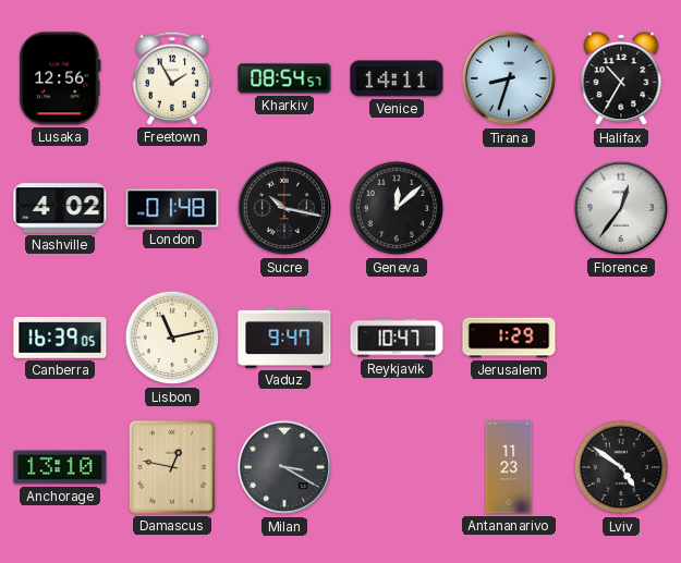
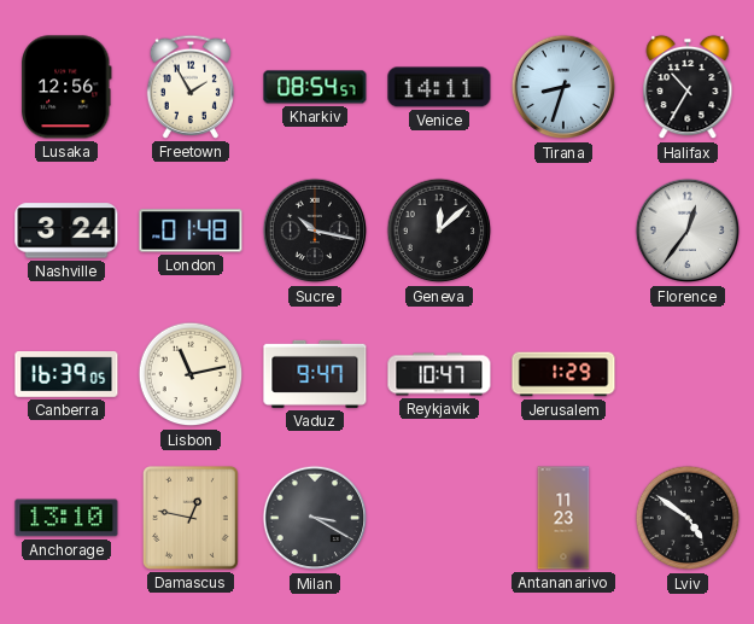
Nashville: 4:02 -> 3:24
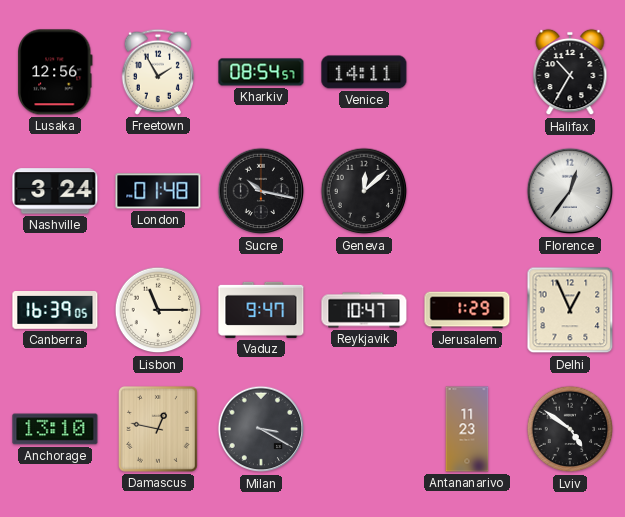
Tirana: 8:33 -> none
Lisbon: 11:13 -> 11:15
Delhi: none -> 12:56
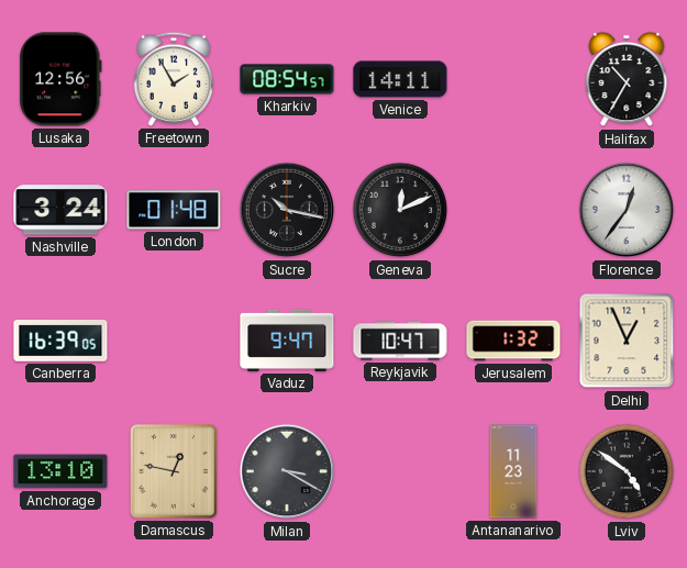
Geneva: 12:08 -> 12:11
Lisbon: 11:15 -> none
Jerusalem: 1:29 -> 1:32
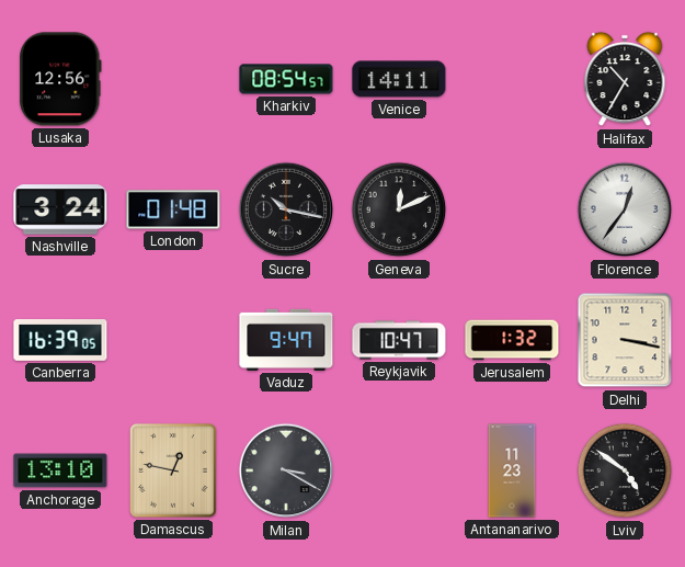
Freetown: 1:55 -> none
Delhi: 12:56 -> 3:17
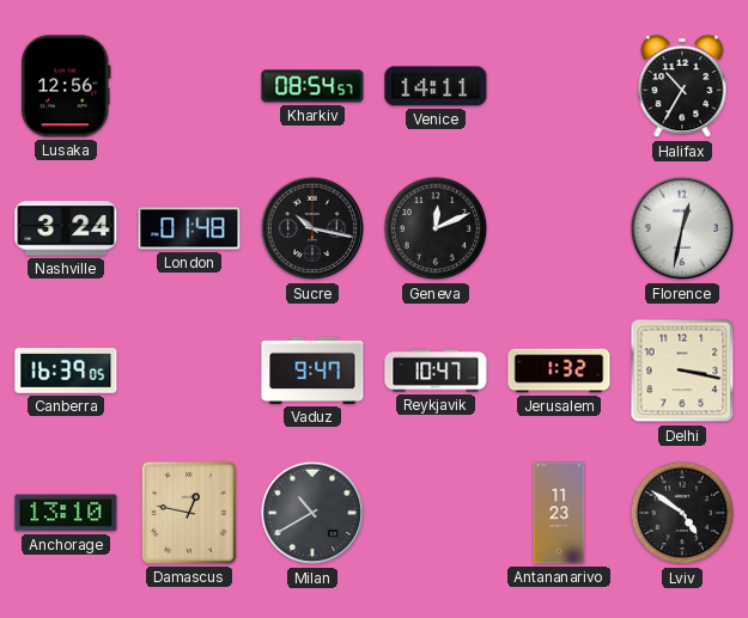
Florence: 12:36 -> 12:32
Milan: 3:20 -> 10:40
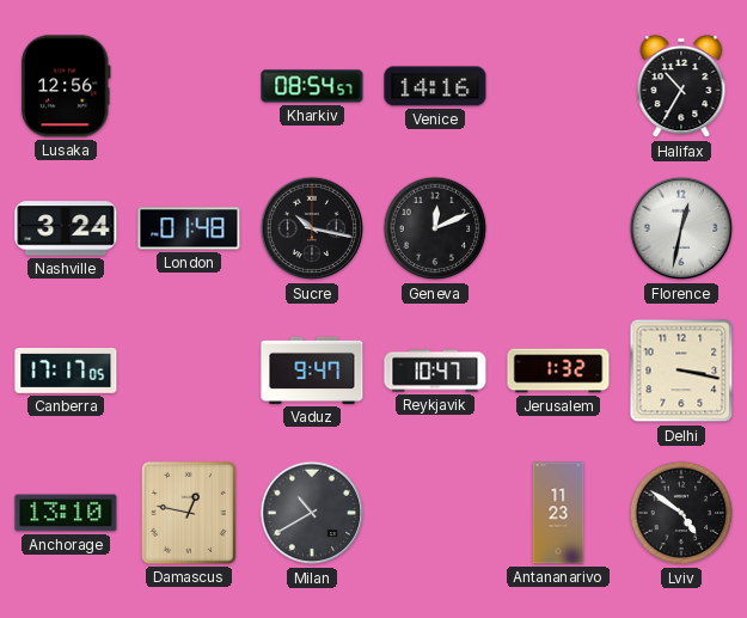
Venice: 14:11 -> 14:16
Canberra: 16:39 -> 17:17
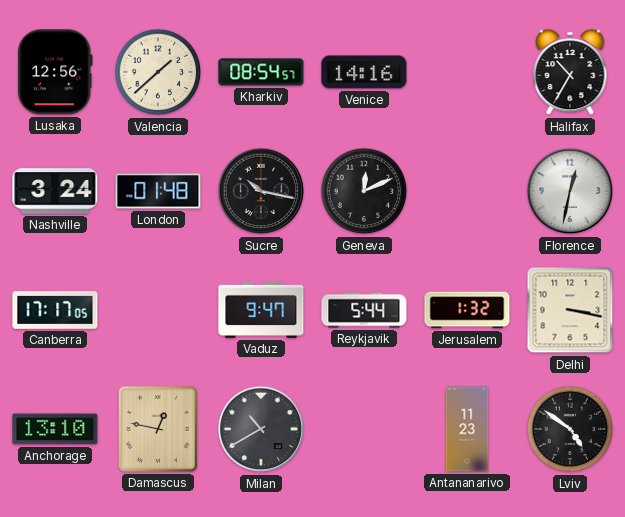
Valencia: none -> 1:38
Reykjavik: 10:47 -> 5:44
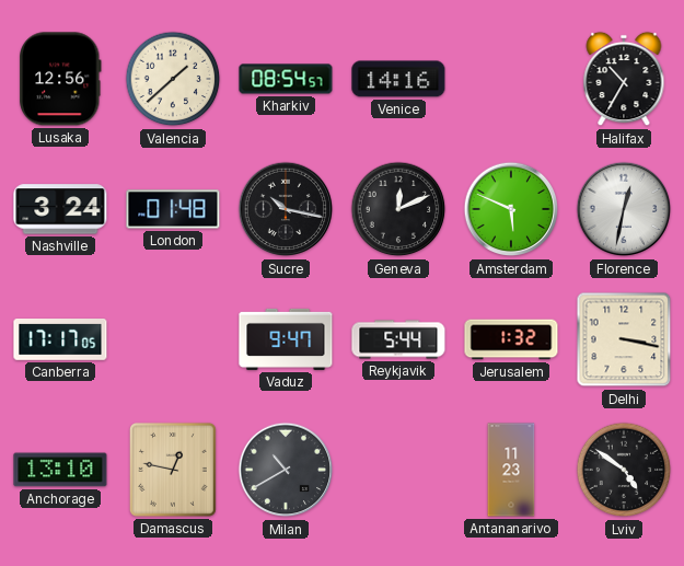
Amsterdam: none -> 5:49
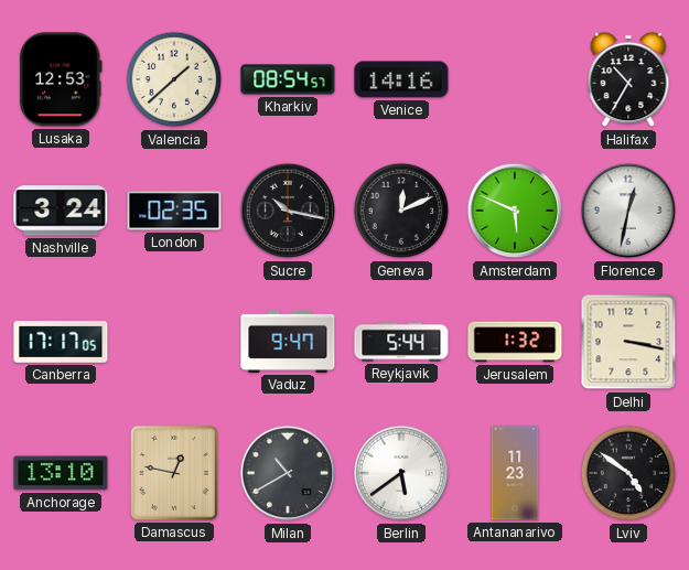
Lusaka: 12:56 -> 12:53
London: 01:48 -> 02:35
Berlin: none -> 5:39
